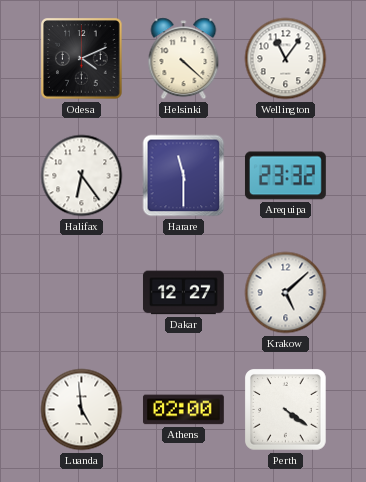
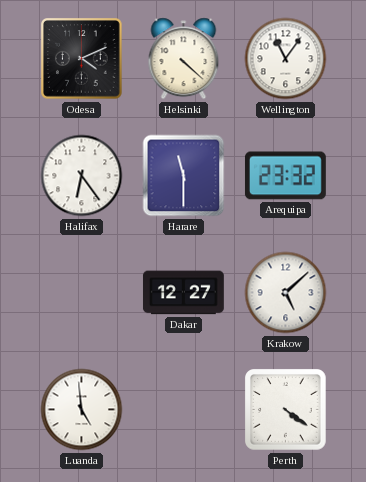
Athens: 02:00 -> none
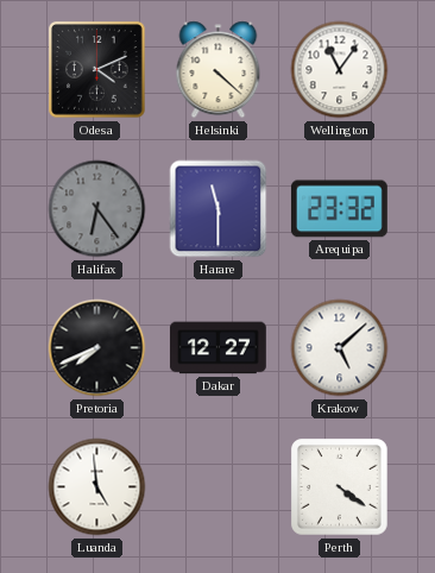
Halifax dial: white -> grey
Pretoria: none -> 7:41
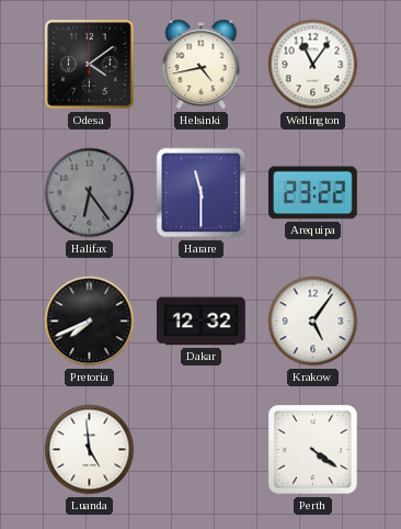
Odesa: 4:11 -> 4:09
Helsinki: 4:22 -> 4:43
Arequipa: 23:32 -> 23:22
Dakar: 12:27 -> 12:32
Krakow: 5:08 -> 5:06
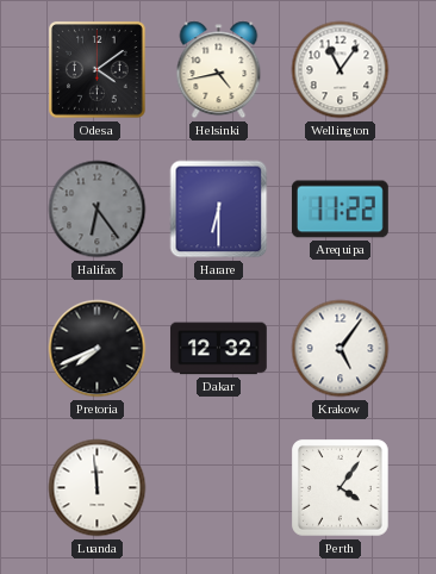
Harare: 11:30 -> 6:30
Arequipa: 23:22 -> 11:22
Luanda: 4:59 -> 11:59
Perth: 4:21 -> 4:06
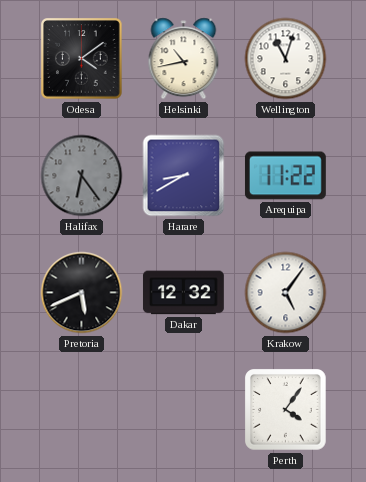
Helsinki: 4:43 -> 10:43
Wellington: 11:06 -> 11:03
Harare: 6:30 -> 8:40
Pretoria: 7:41 -> 5:41
Luanda: 11:59 -> none
